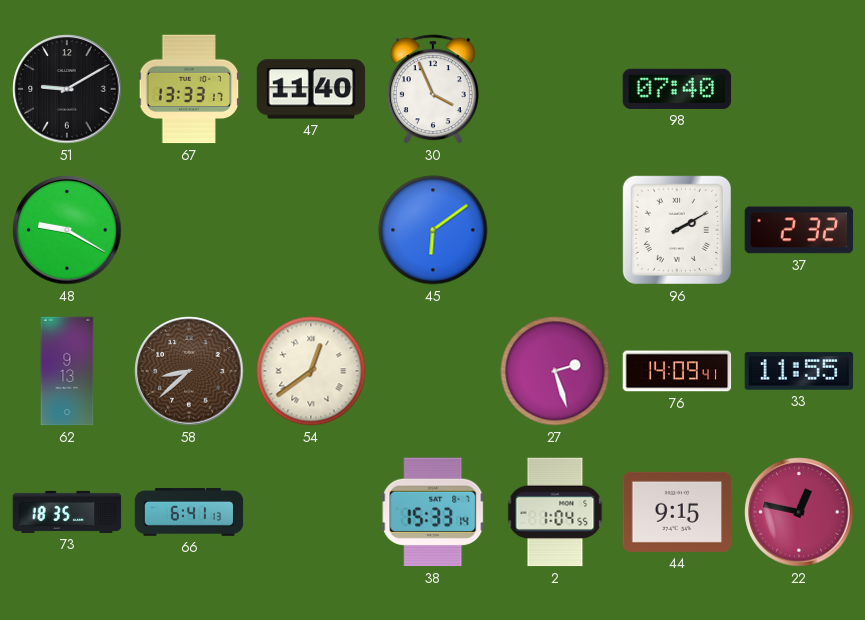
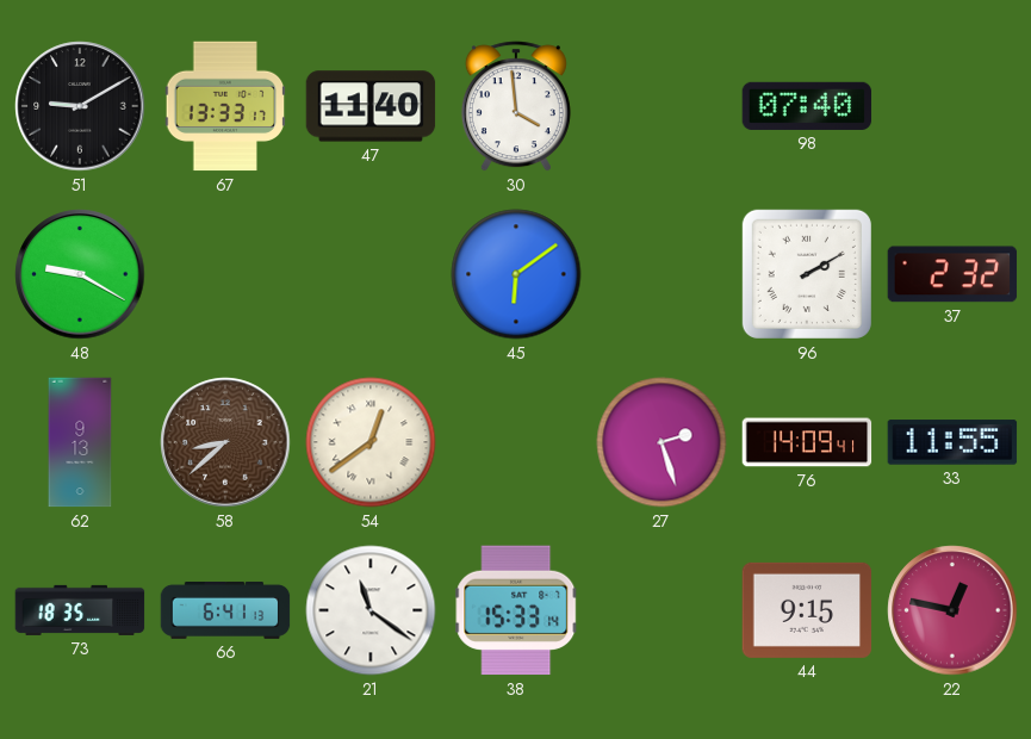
30: 3:56 -> 3:59
21: none -> 11:21
2: 1:04 -> none
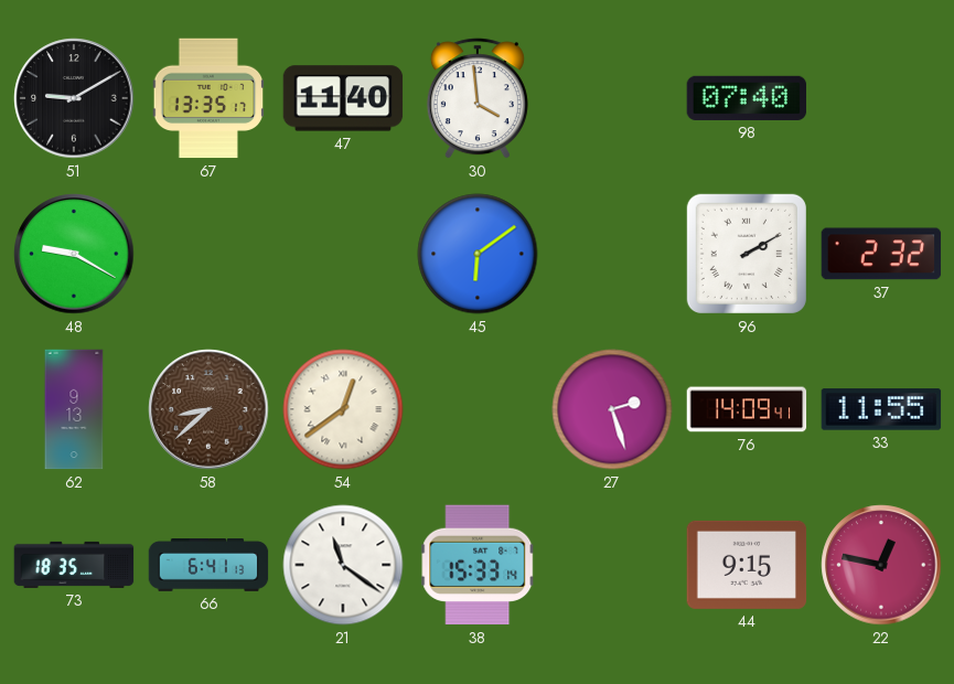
67: 13:33 -> 13:35
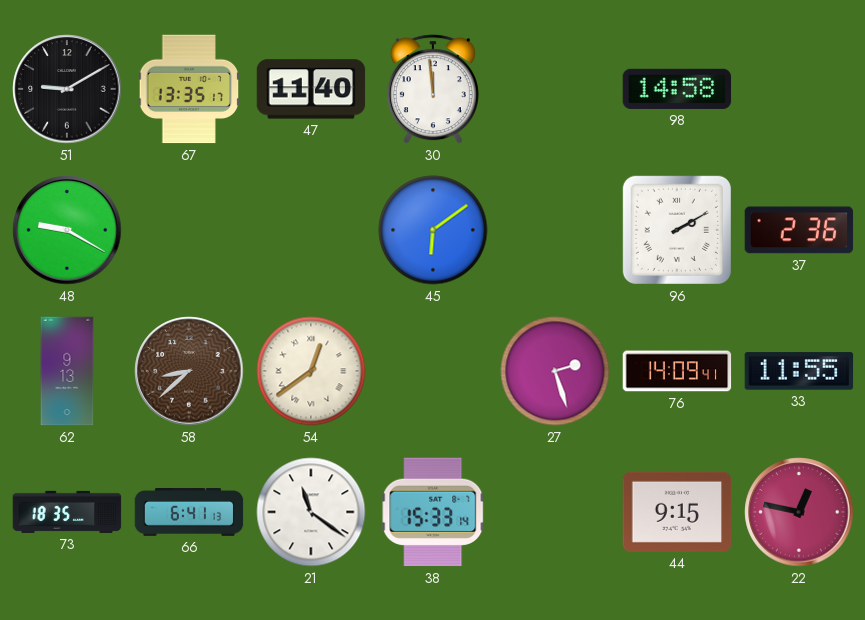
30: 3:59 -> 11:59
98: 07:40 -> 14:58
37: 2:32 -> 2:36
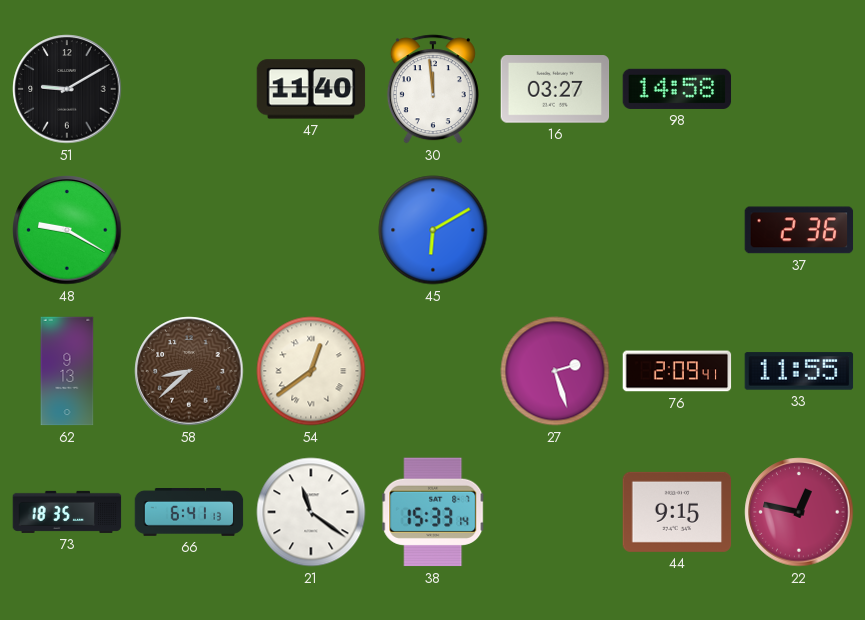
67: 13:35 -> none
16: none -> 03:27
45: 6:09 -> 6:10
96: 2:10 -> none
76: 14:09 -> 2:09
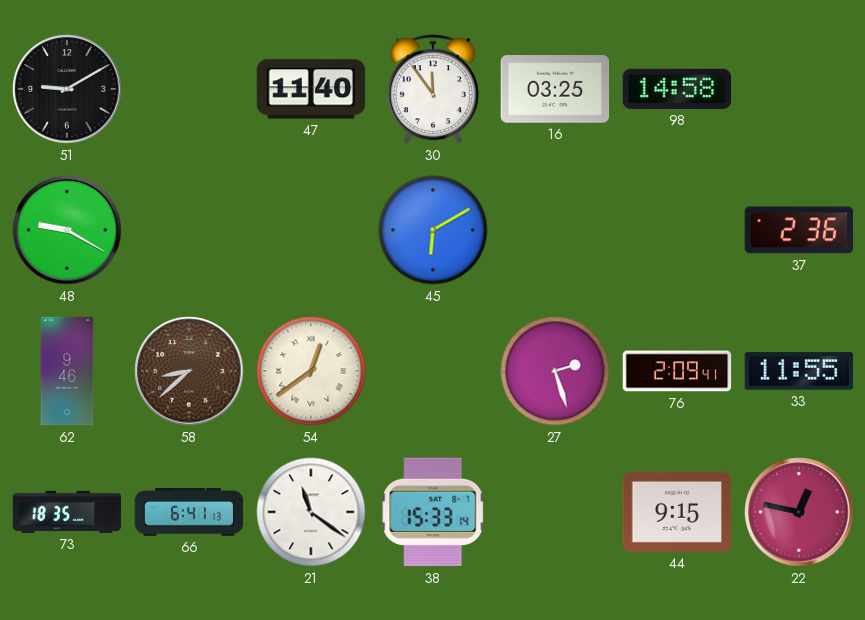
30: 11:59 -> 11:54
16: 03:27 -> 03:25
62: 9:13 -> 9:46
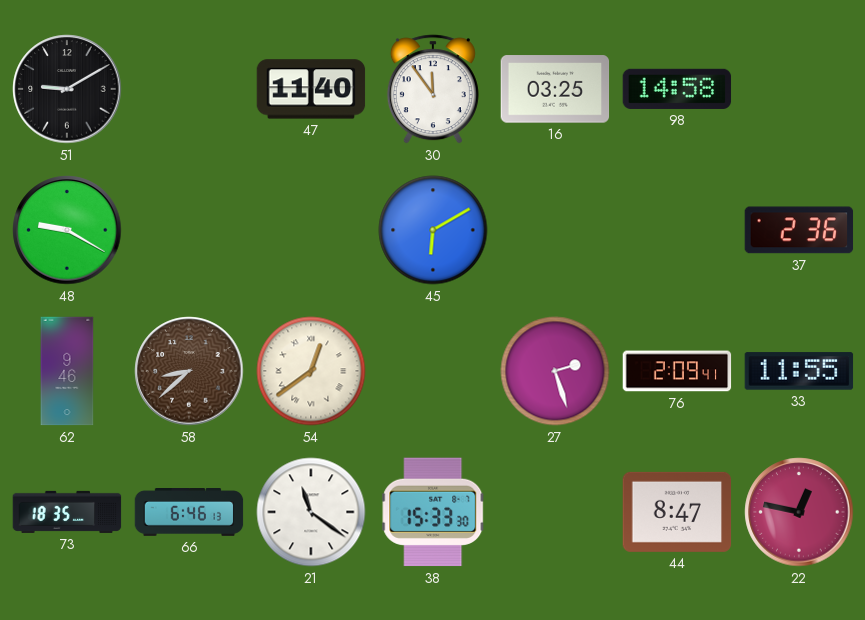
66: 6:41 -> 6:46
38: 15:33:14 -> 15:33:30
44: 9:15 -> 8:47
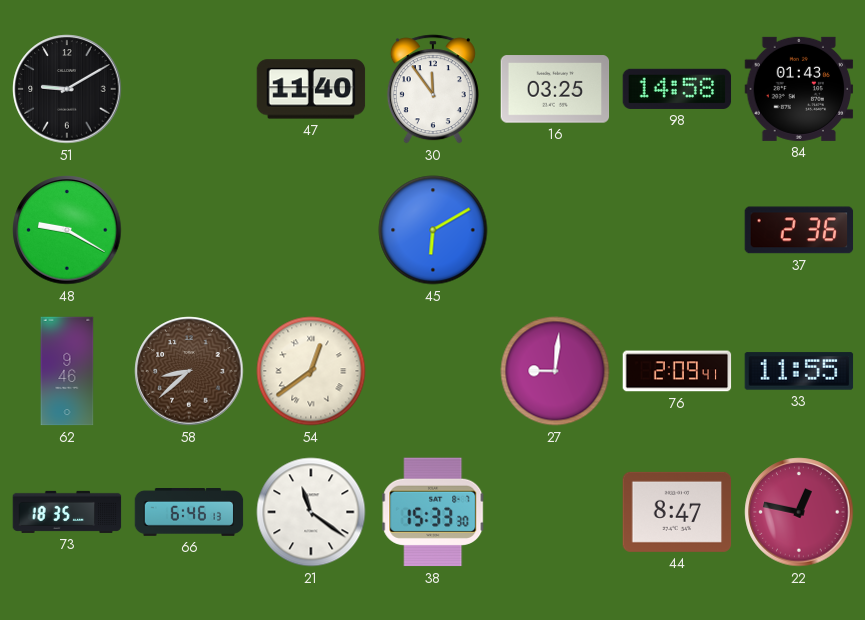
84: none -> 01:43
27: 2:27 -> 9:01
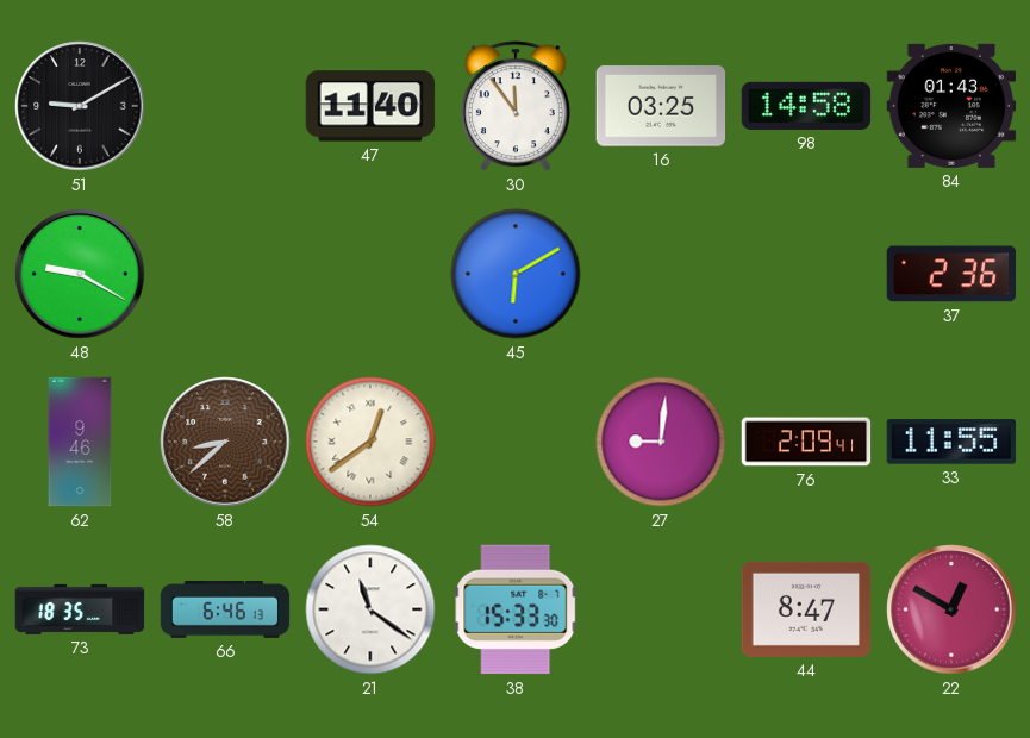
22: 12:47 -> 12:50
